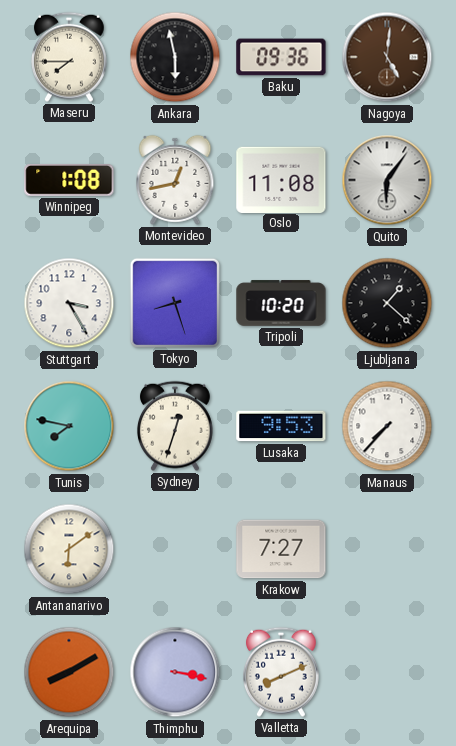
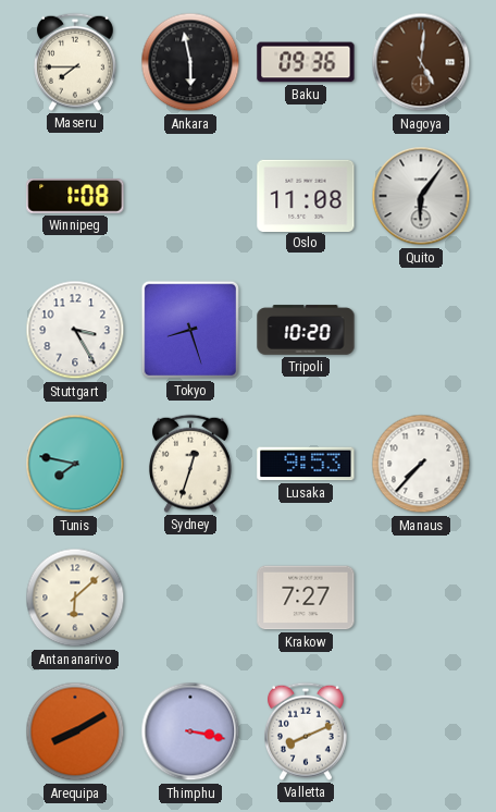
Montevideo: 12:43 -> none
Ljubljana: 1:22 -> none
Antananarivo: 6:09 -> 6:08
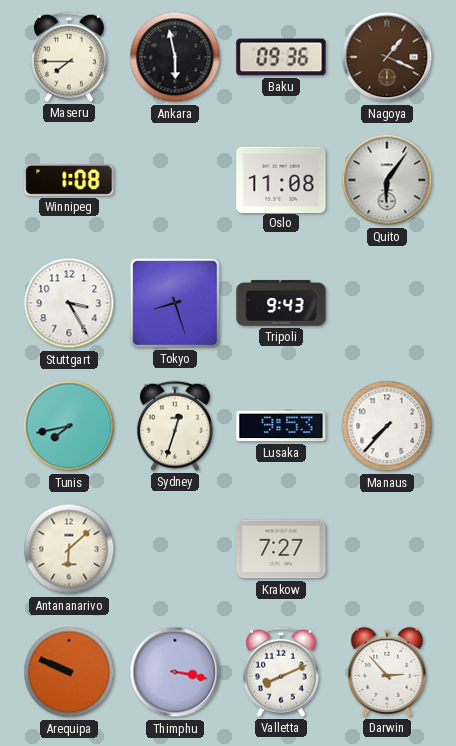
Nagoya: 5:01 -> 1:19
Tripoli: 10:20 -> 9:43
Tunis: 7:47 -> 7:43
Arequipa: 8:10 -> 9:49
Darwin: none -> 2:53
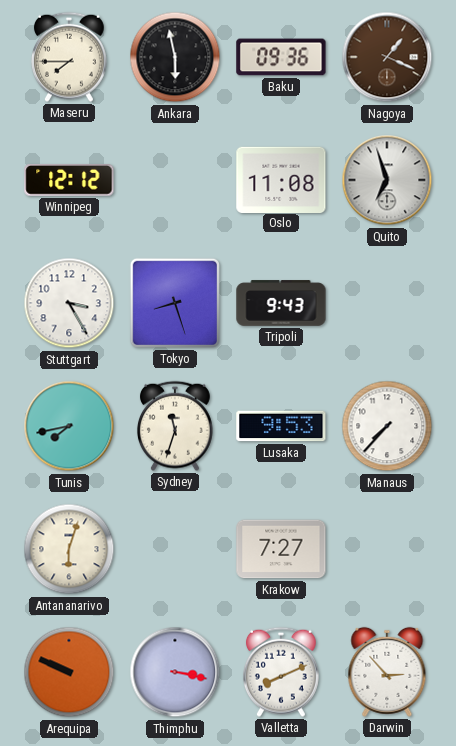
Winnipeg: 1:08 -> 12:12
Quito: 6:06 -> 6:57
Sydney: 12:33 -> 11:33
Antananarivo: 6:08 -> 6:03
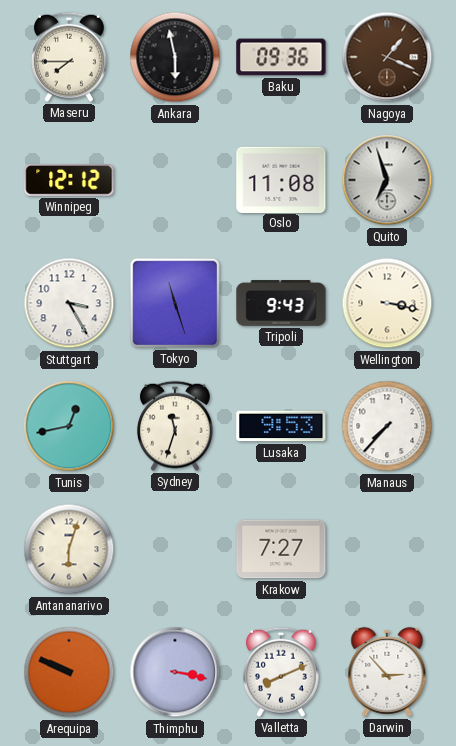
Tokyo: 8:27 -> 11:27
Wellington: none -> 3:17
Tunis: 7:43 -> 12:43
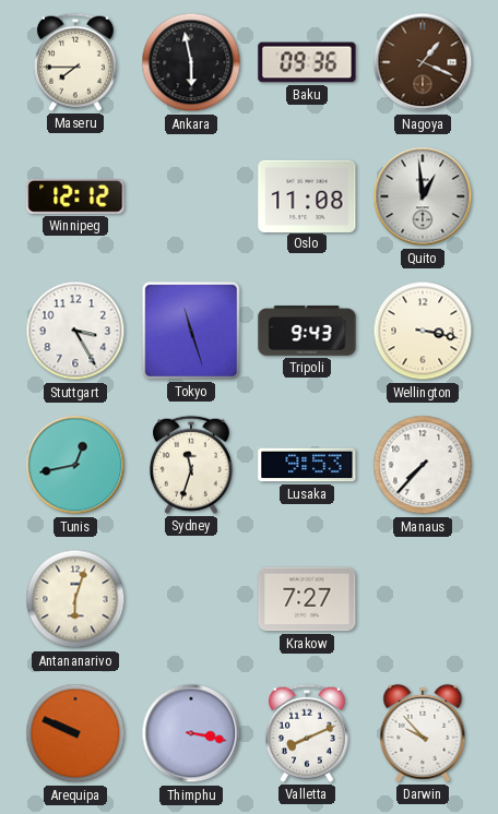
Quito: 6:57 -> 12:59
Darwin: 2:53 -> 9:53
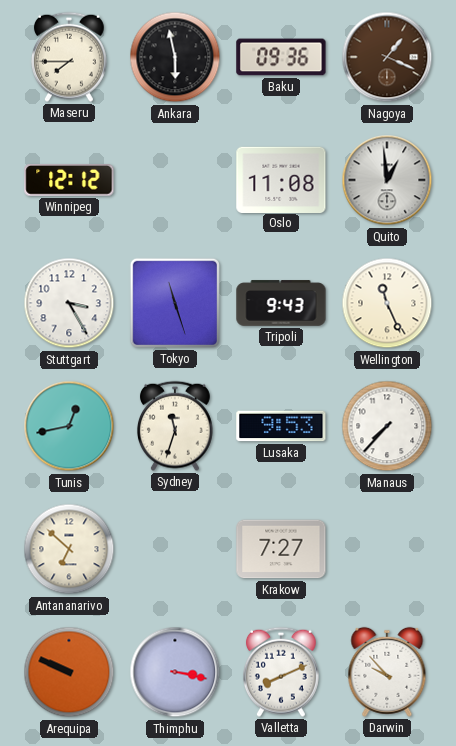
Wellington: 3:17 -> 11:26
Antananarivo: 6:03 -> 6:52
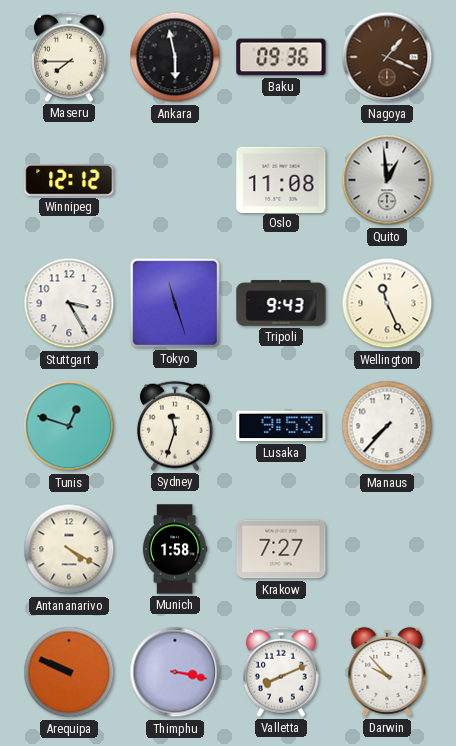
Tunis: 12:43 -> 12:48
Antananarivo: 6:52 -> 4:20
Munich: none -> 1:58
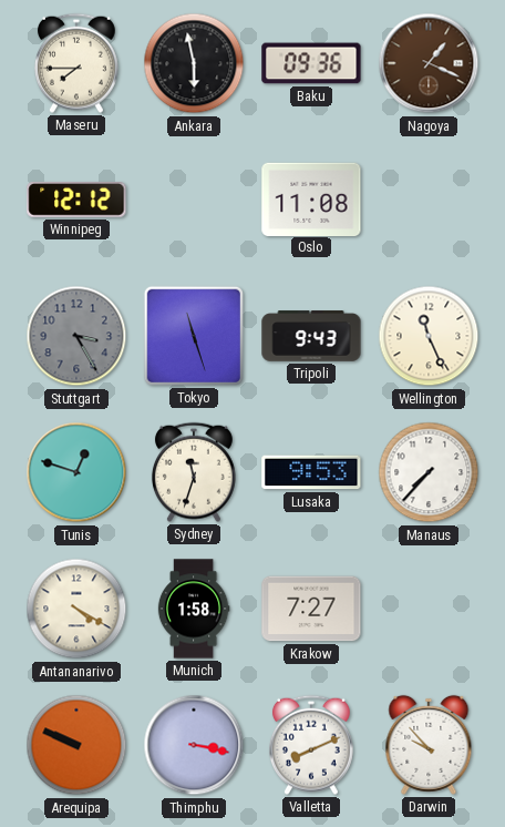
Quito: 12:59 -> none
Stuttgart dial: white -> grey
